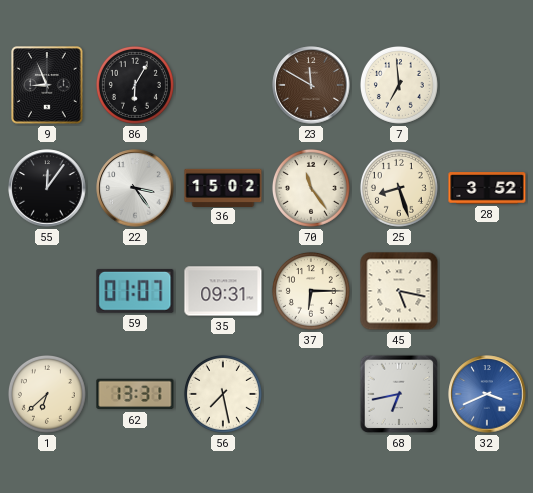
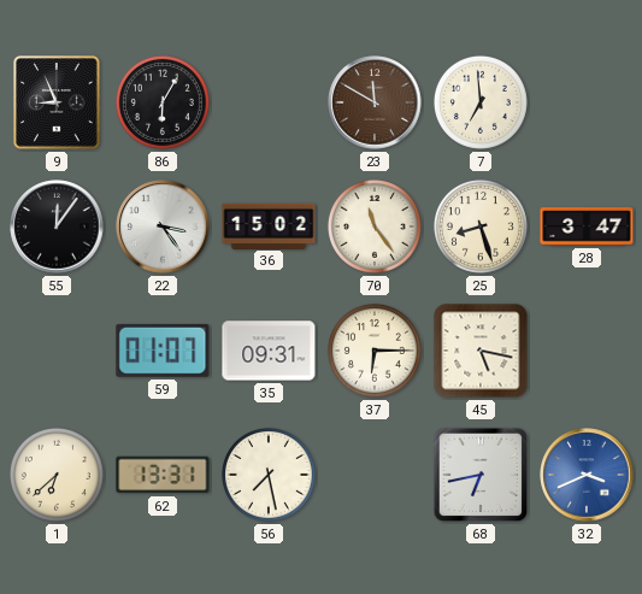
28: 3:52 -> 3:47
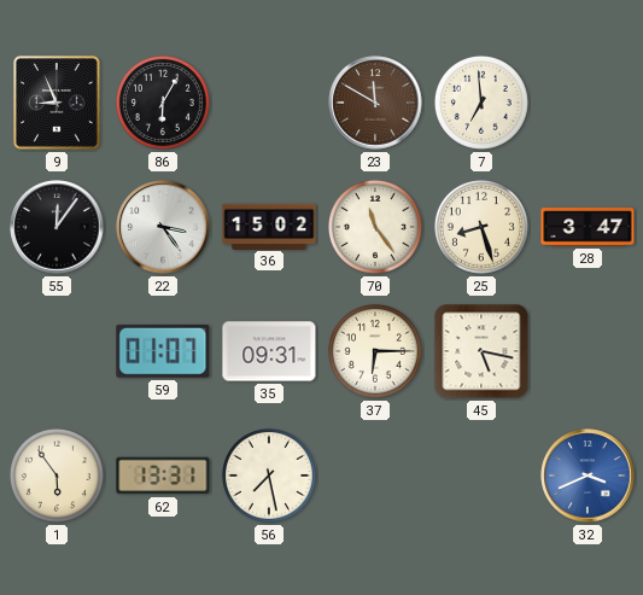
1: 6:38 -> 5:54
68: 6:43 -> none
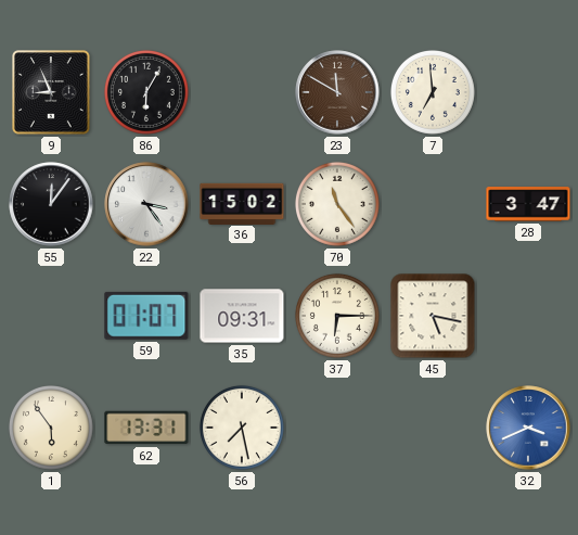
25: 8:27 -> none
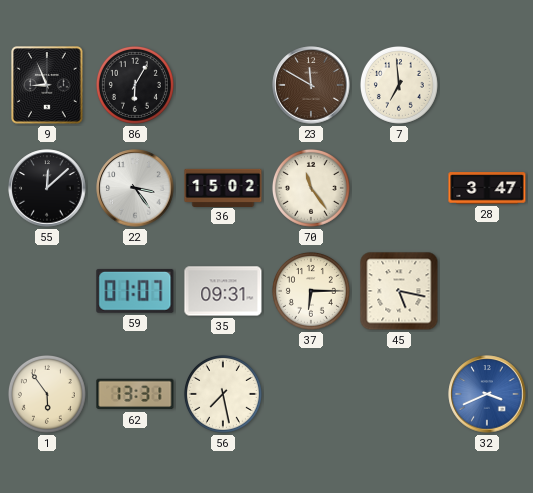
55: 12:06 -> 12:08
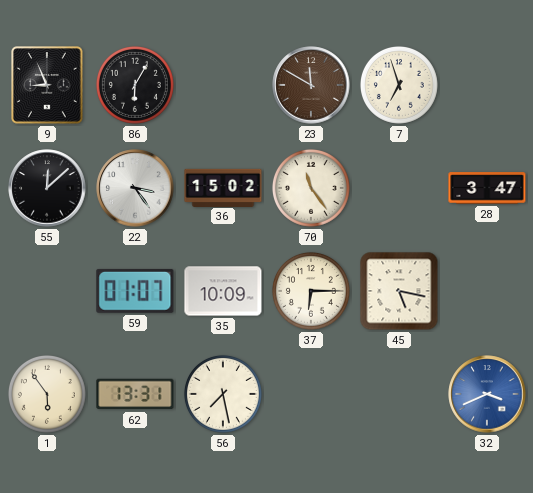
7: 6:59 -> 6:57
35: 09:31 -> 10:09
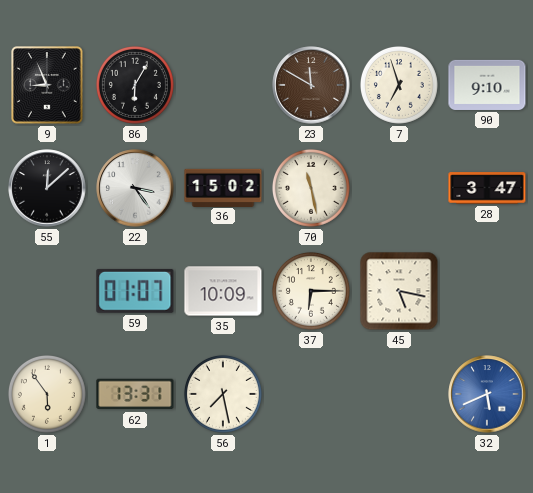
90: none -> 9:10
70: 11:24 -> 11:28
32: 3:41 -> 5:41
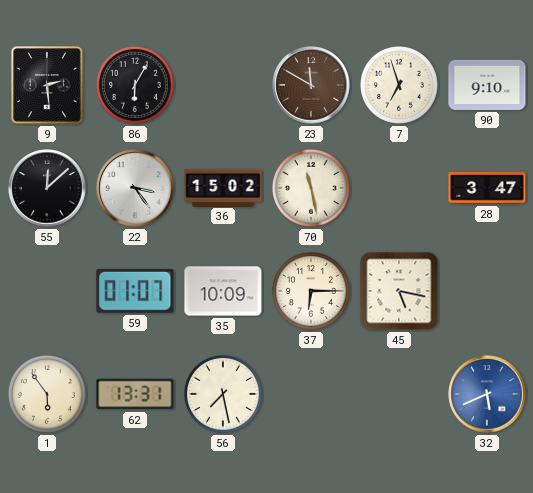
9: 8:56 -> 2:29
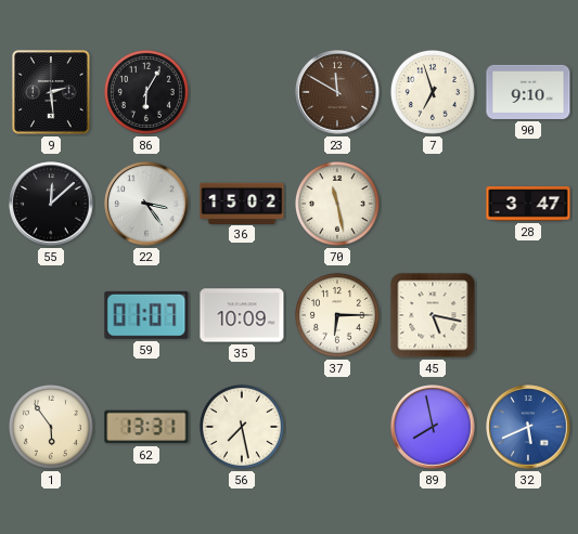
89: none -> 7:58
